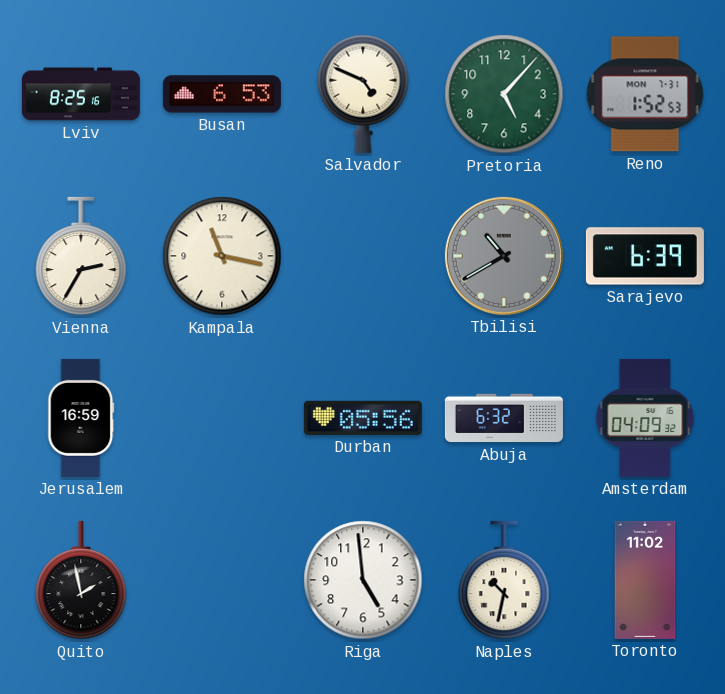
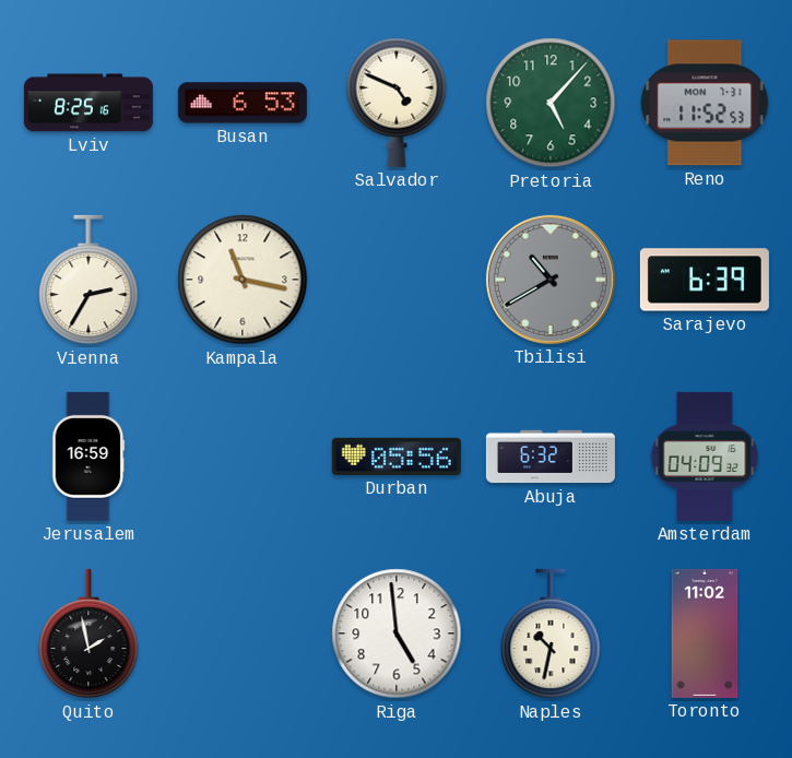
Reno: 1:52 -> 11:52
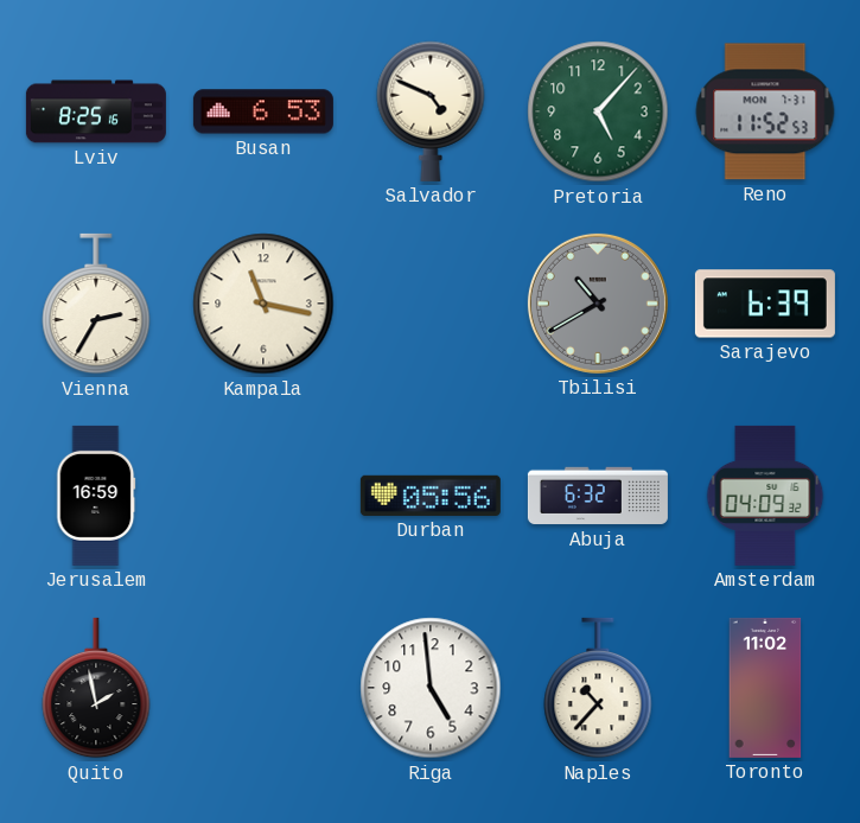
Naples: 10:32 -> 10:37
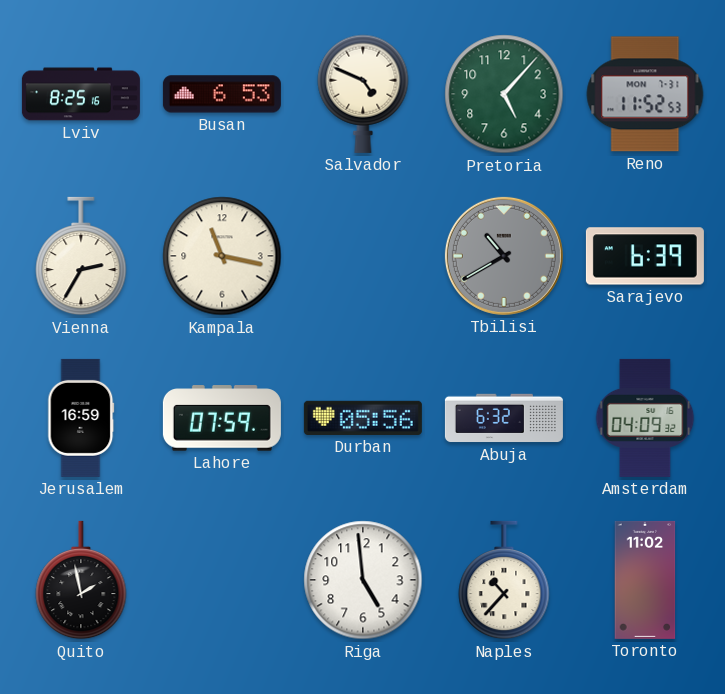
Lahore: none -> 07:59
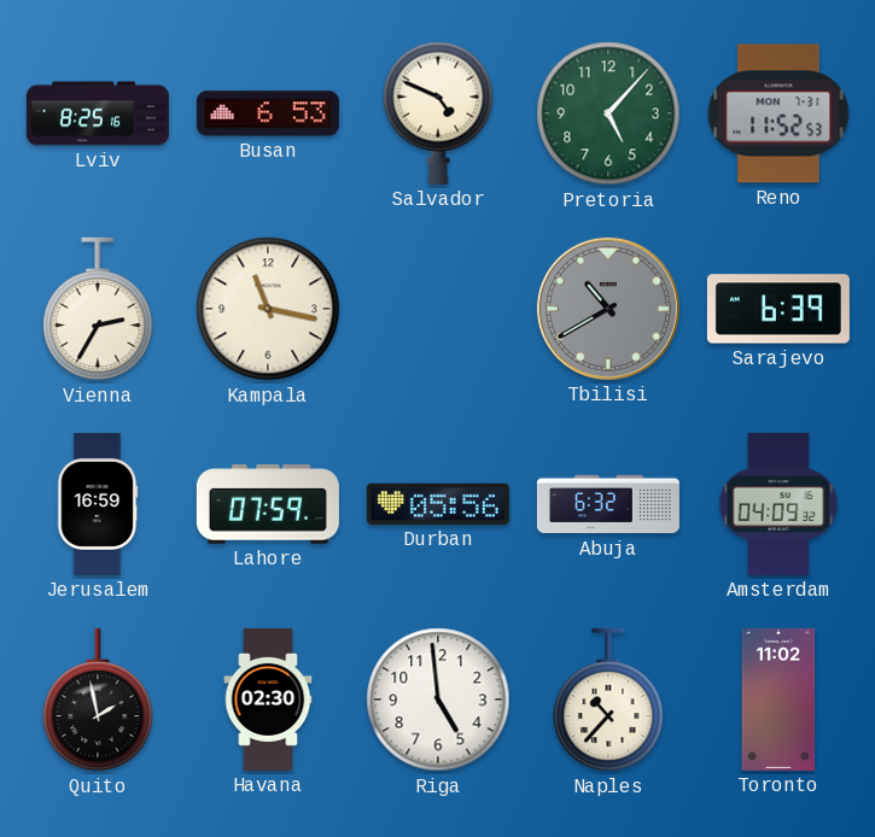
Havana: none -> 02:30
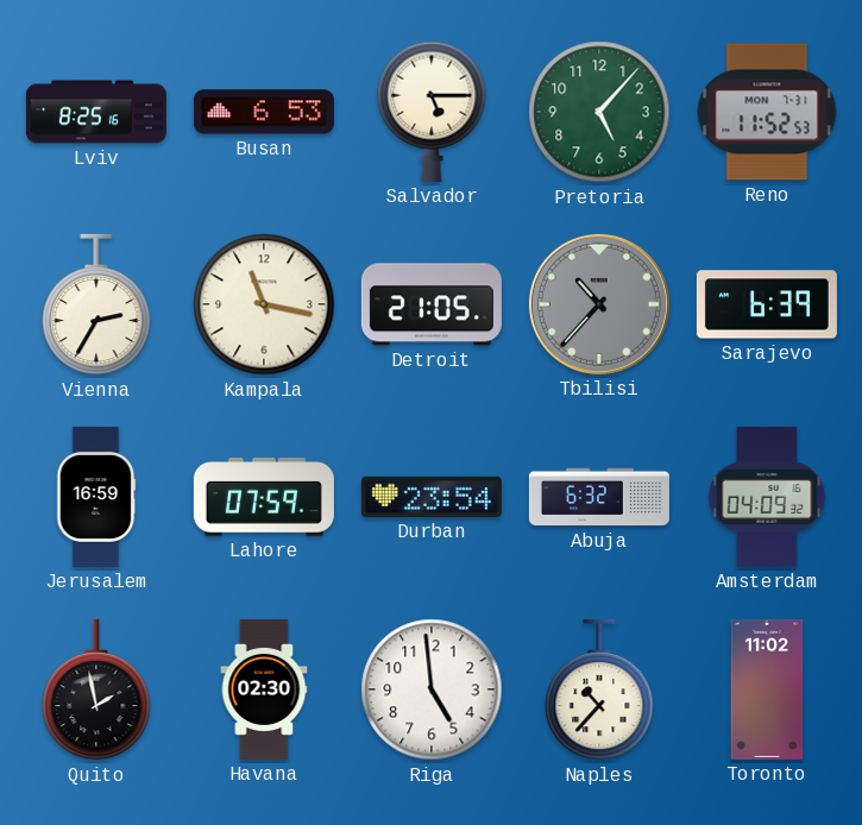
Salvador: 4:49 -> 5:15
Detroit: none -> 21:05
Tbilisi: 10:40 -> 10:37
Durban: 05:56 -> 23:54
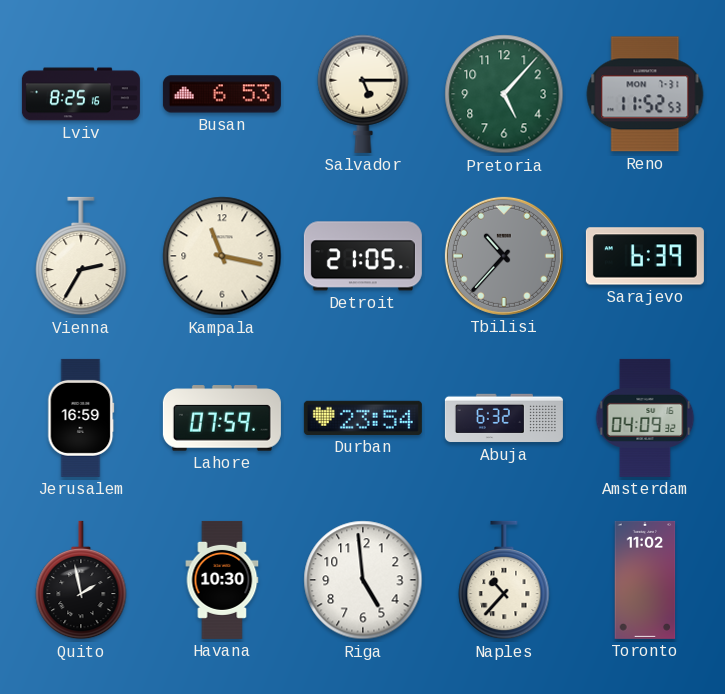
Havana: 02:30 -> 10:30
